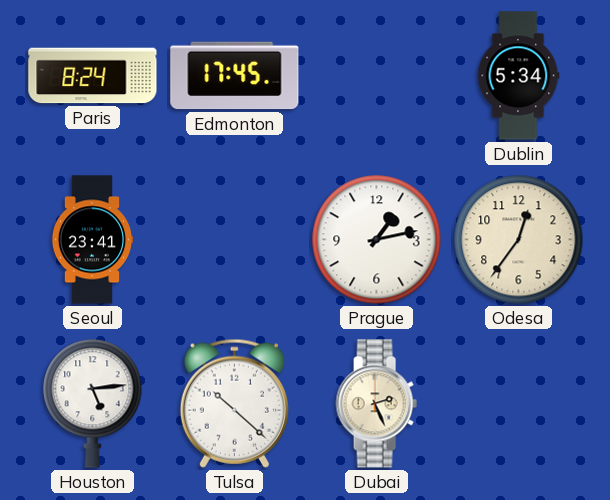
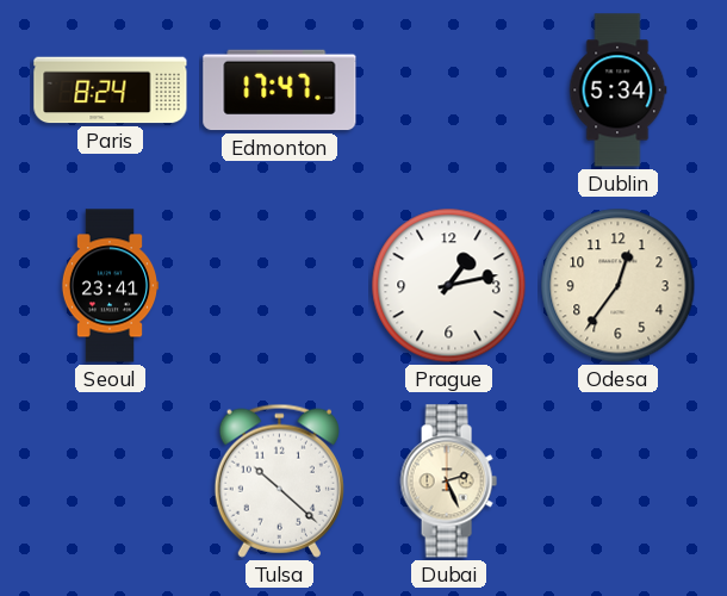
Edmonton: 17:45 -> 17:47
Houston: 5:14 -> none
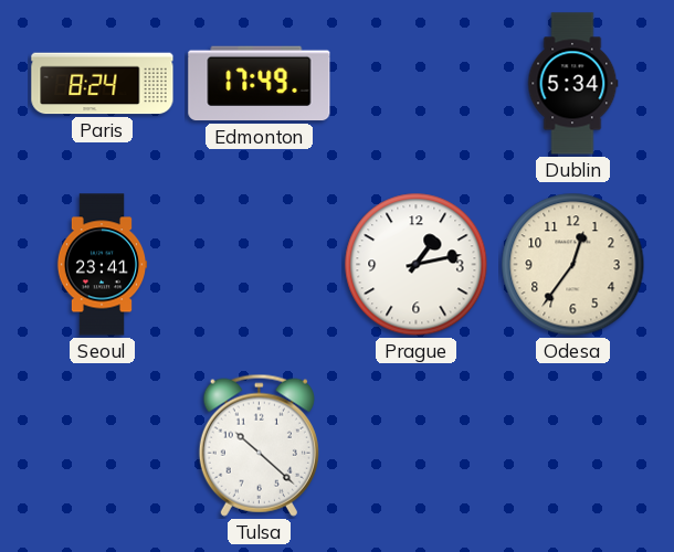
Edmonton: 17:47 -> 17:49
Dubai: 2:26 -> none
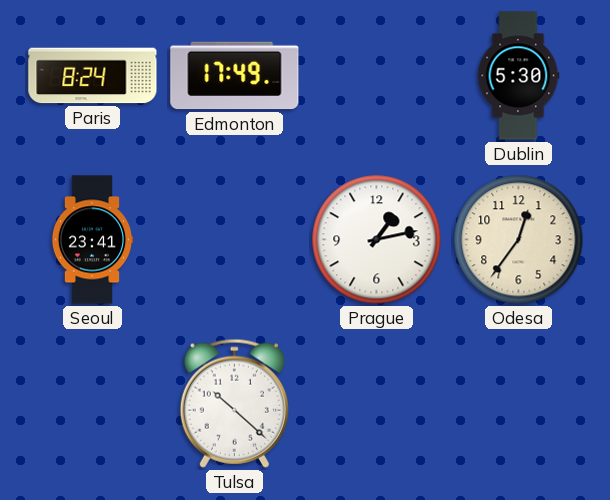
Dublin: 5:34 -> 5:30
